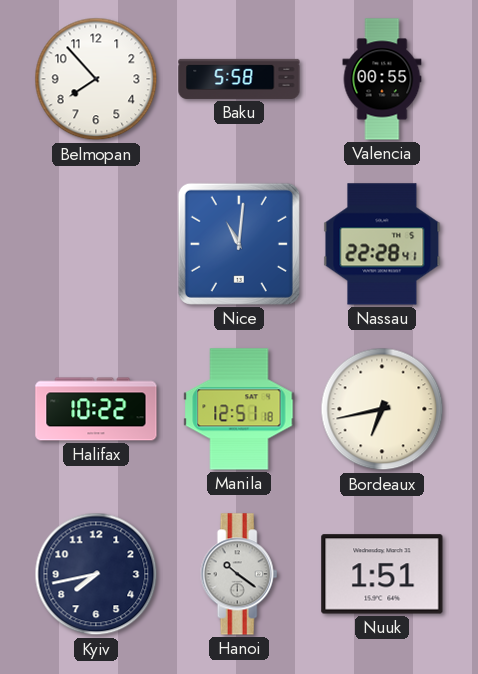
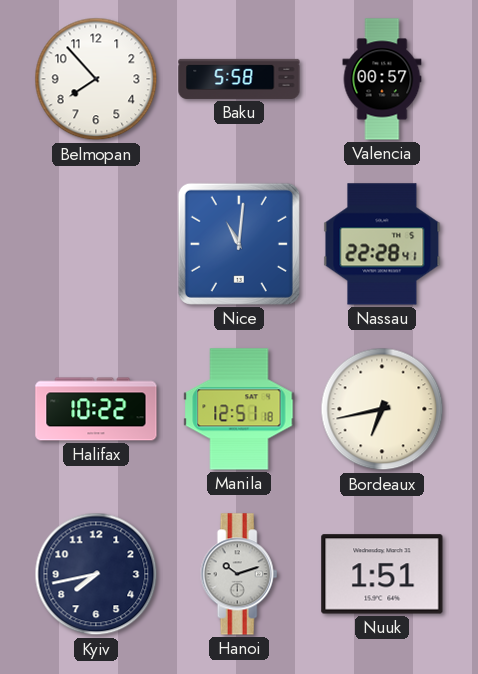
Valencia: 00:55 -> 00:57
Hanoi: 10:21 -> 10:12
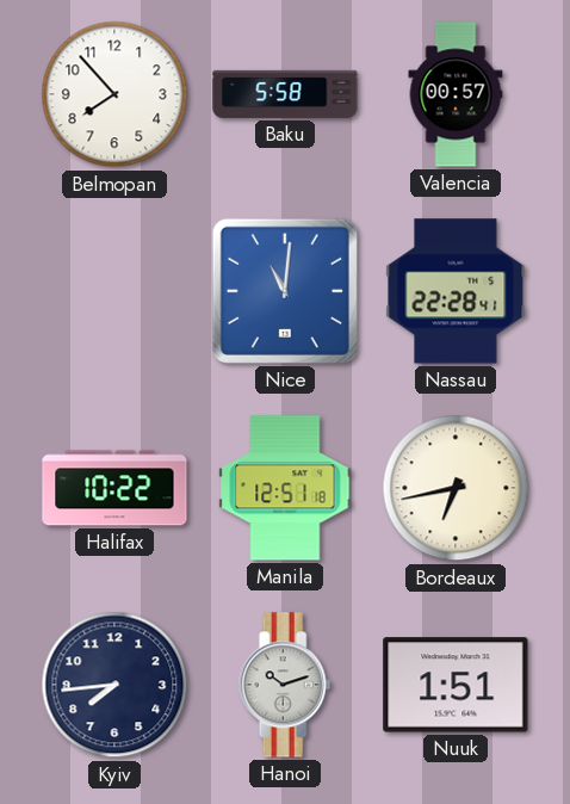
Kyiv: 7:43 -> 7:44
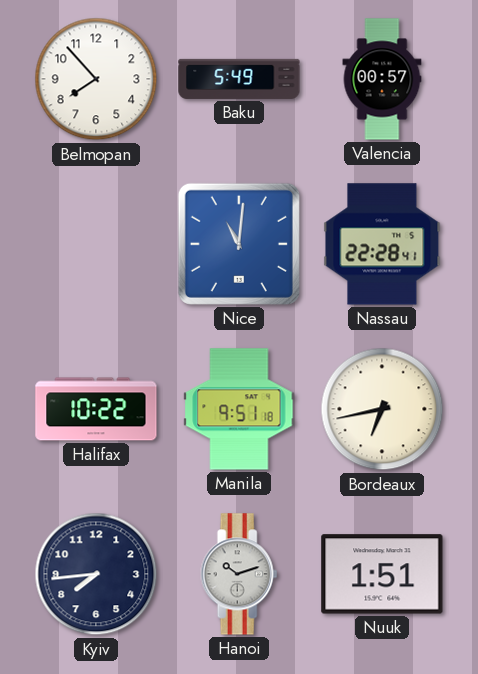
Baku: 5:58 -> 5:49
Manila: 12:51 -> 9:51
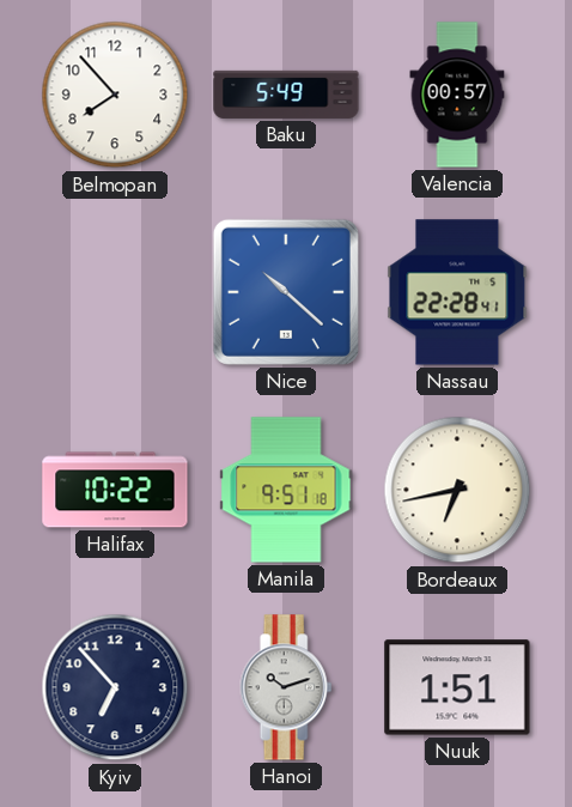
Nice: 11:01 -> 10:22
Kyiv: 7:44 -> 6:53
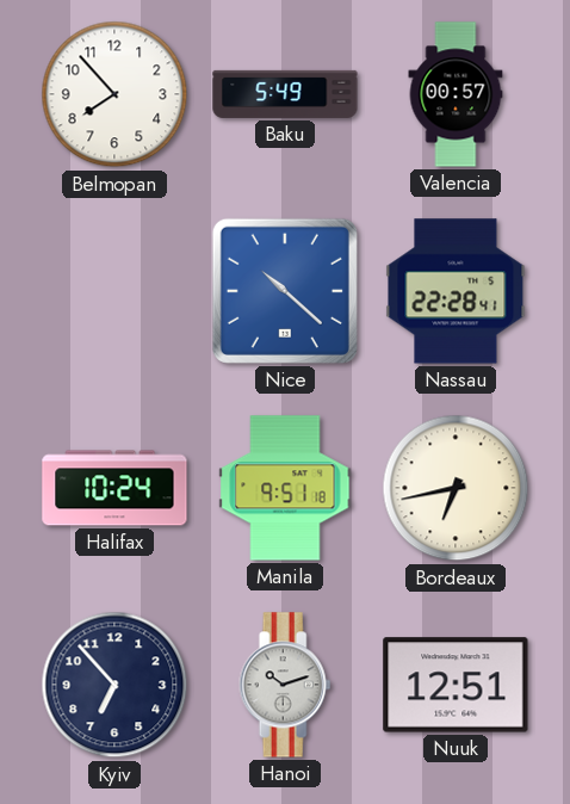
Halifax: 10:22 -> 10:24
Nuuk: 1:51 -> 12:51
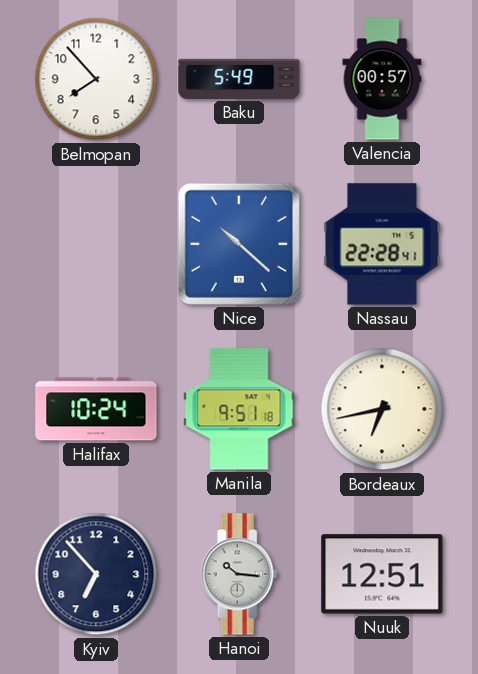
Hanoi: 10:12 -> 10:16
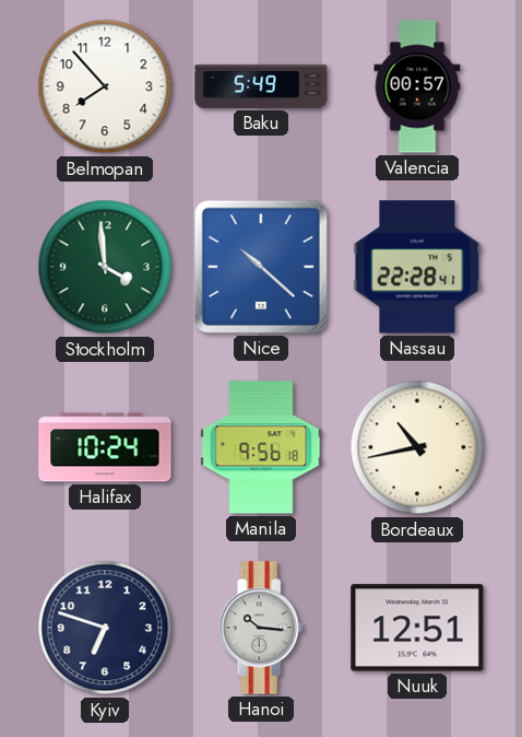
Stockholm: none -> 3:59
Manila: 9:51 -> 9:56
Bordeaux: 6:43 -> 10:43
Kyiv: 6:53 -> 6:48
